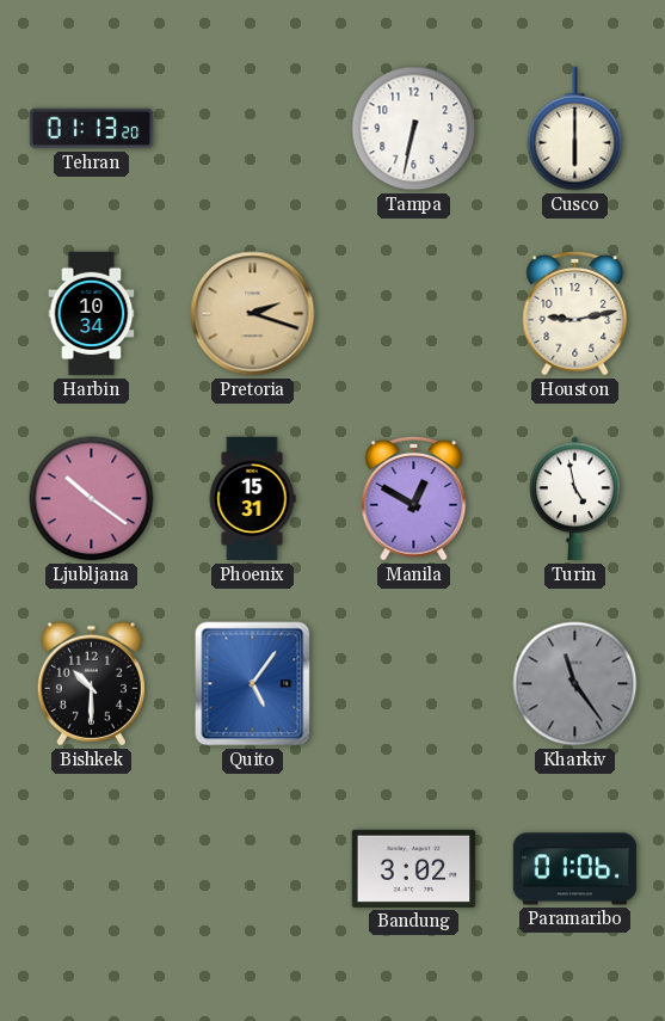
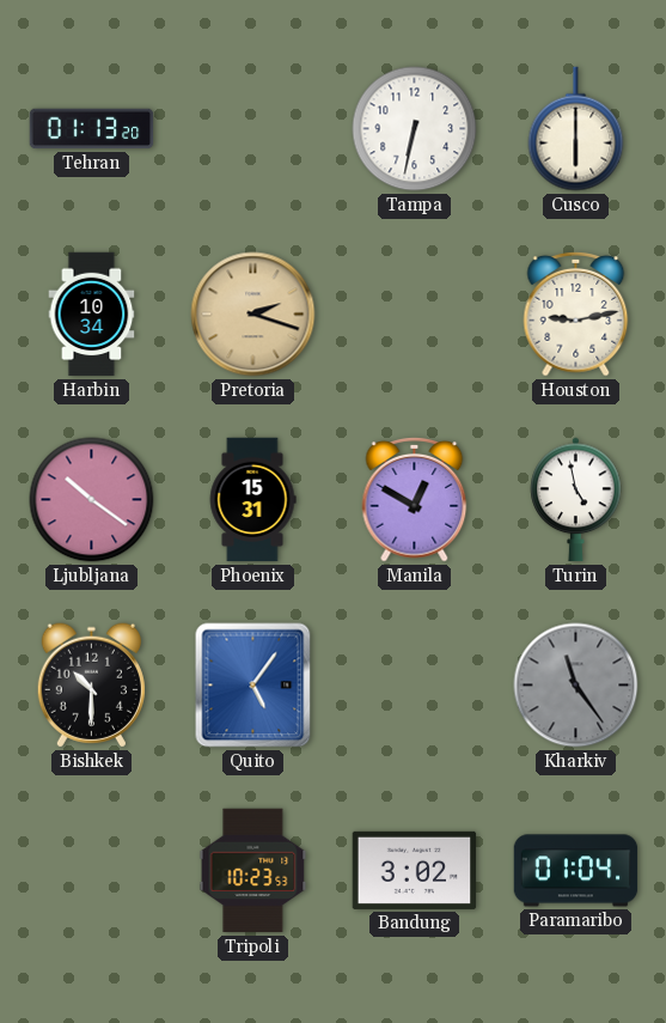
Tripoli: none -> 10:23
Paramaribo: 01:06 -> 01:04
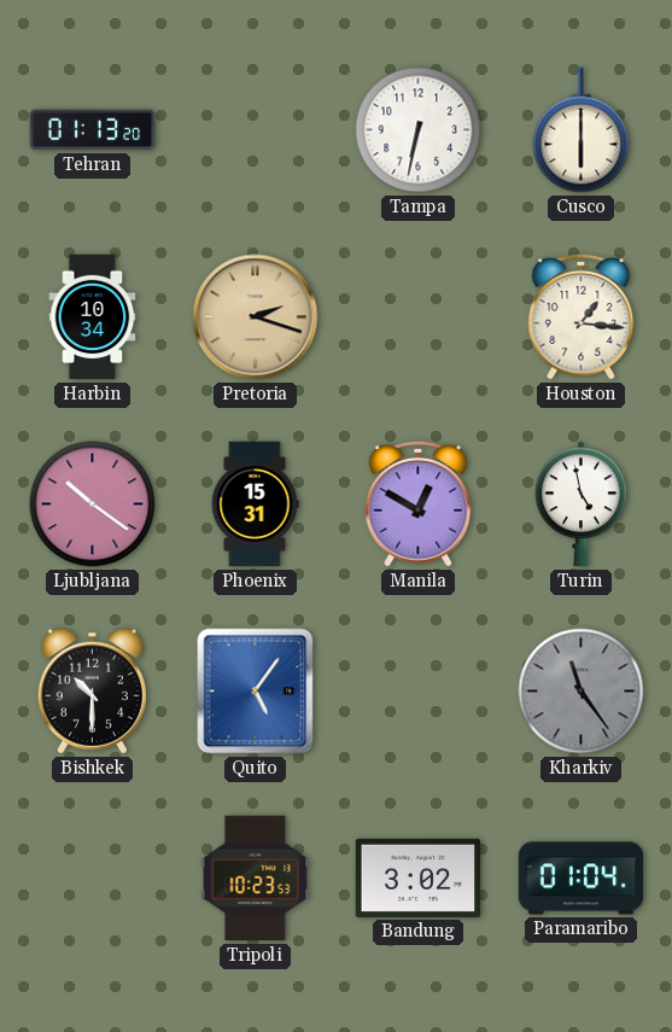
Houston: 9:13 -> 1:16
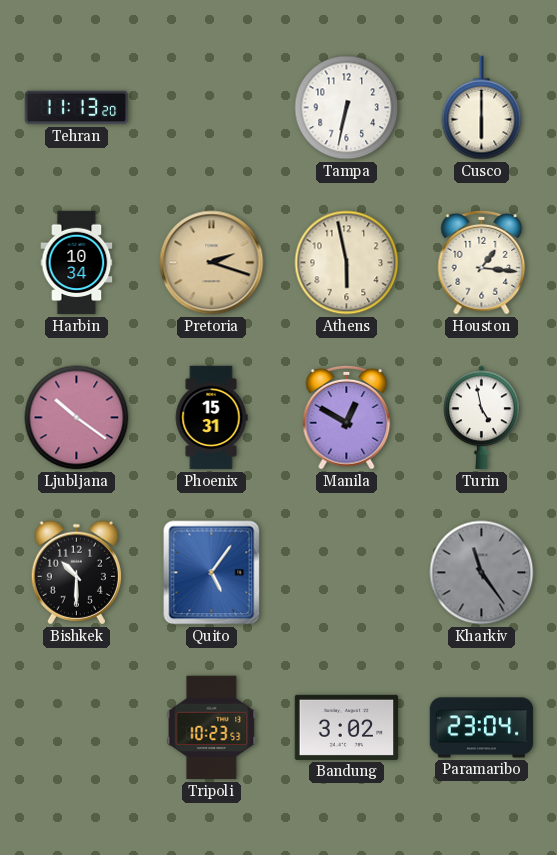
Tehran: 01:13 -> 11:13
Athens: none -> 5:58
Paramaribo: 01:04 -> 23:04
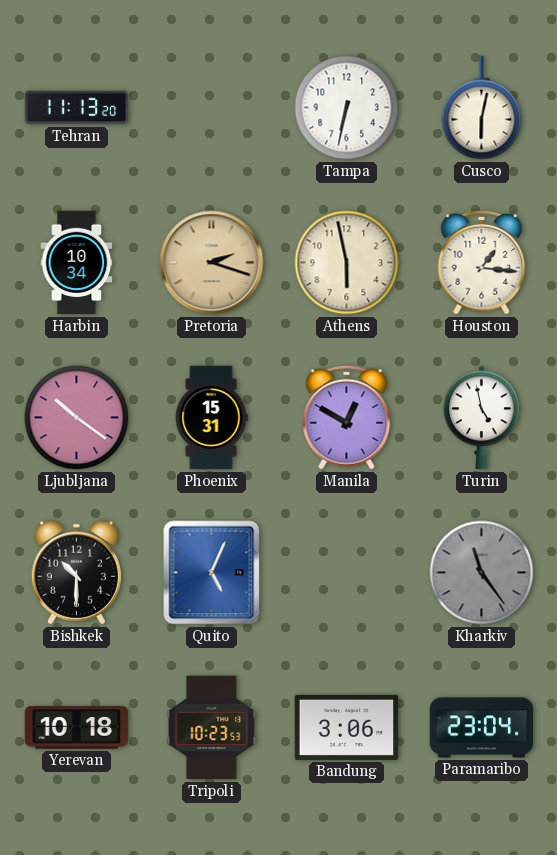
Cusco: 6:00 -> 6:02
Quito: 5:06 -> 5:04
Yerevan: none -> 10:18
Bandung: 3:02 -> 3:06
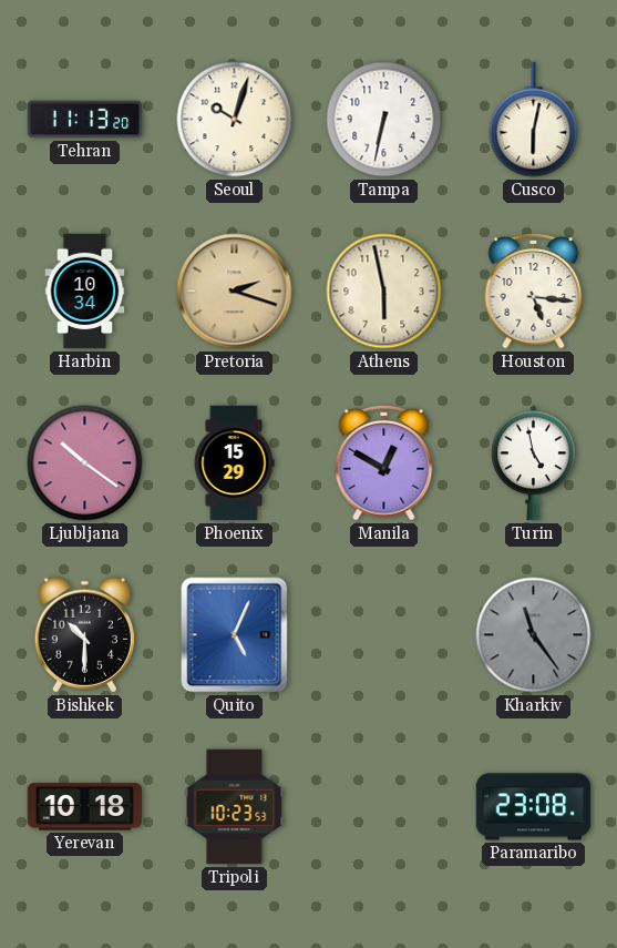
Seoul: none -> 10:03
Houston: 1:16 -> 5:16
Phoenix: 15:31 -> 15:29
Bandung: 3:06 -> none
Paramaribo: 23:04 -> 23:08
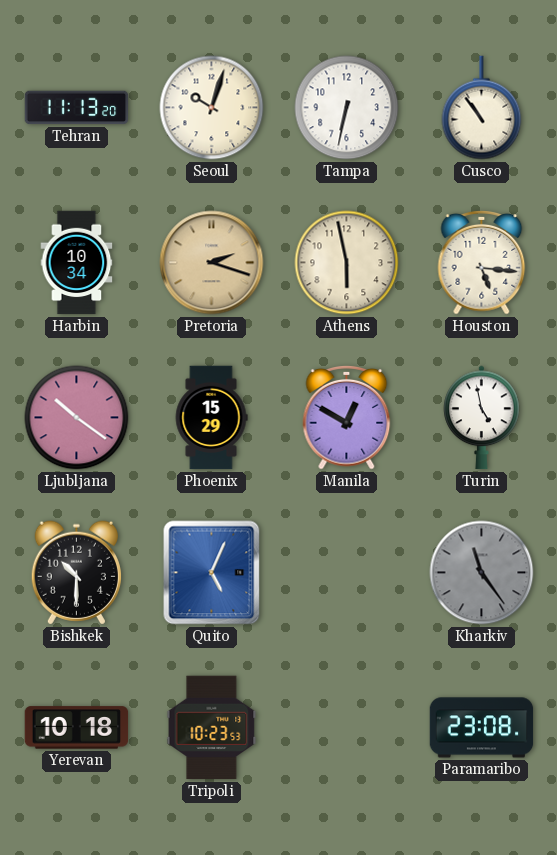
Cusco: 6:02 -> 10:54
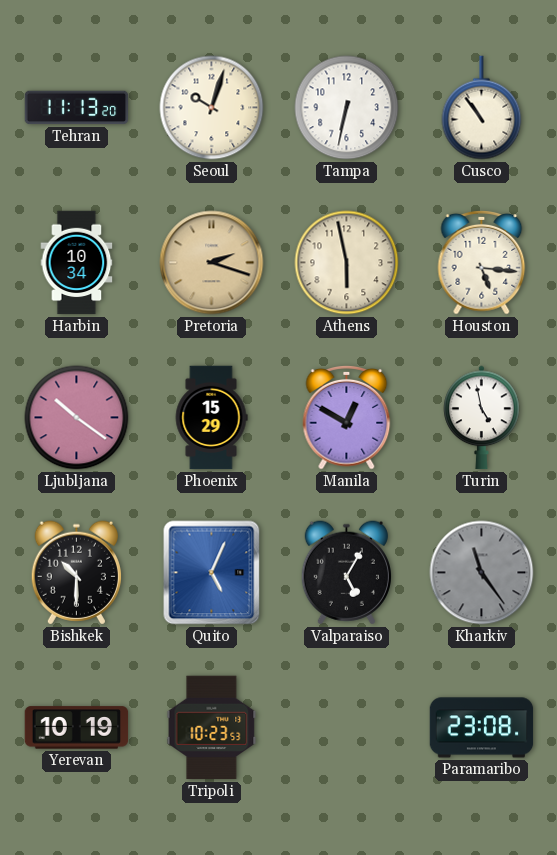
Valparaiso: none -> 5:05
Yerevan: 10:18 -> 10:19
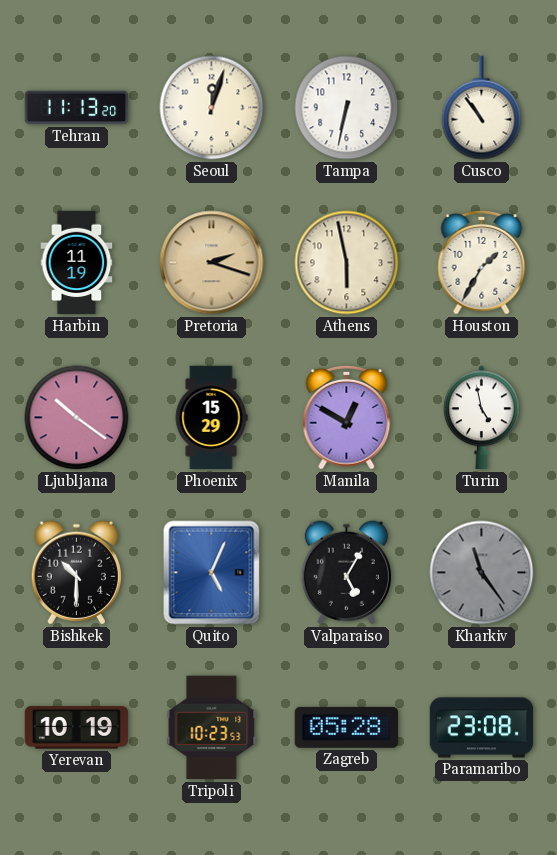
Seoul: 10:03 -> 12:03
Harbin: 10:34 -> 11:19
Houston: 5:16 -> 1:35
Zagreb: none -> 05:28
